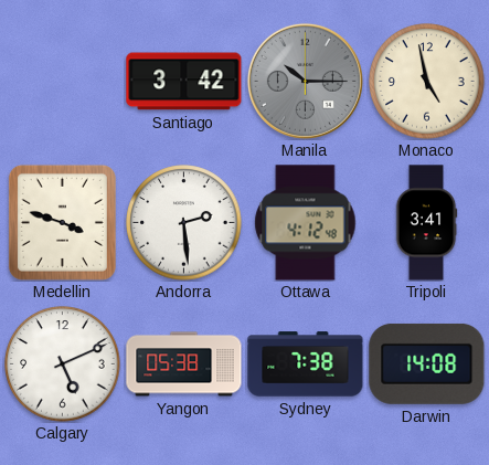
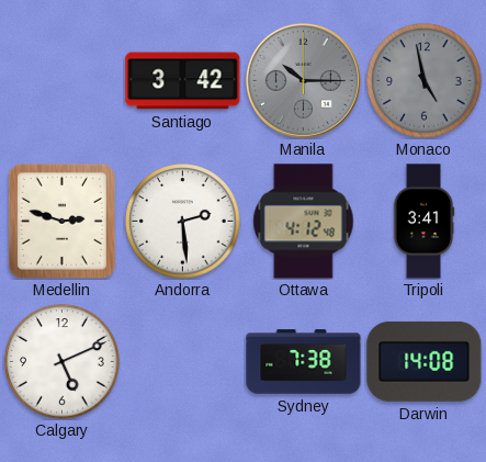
Monaco dial: cream -> grey
Medellin: 3:48 -> 2:48
Yangon: 05:38 -> none
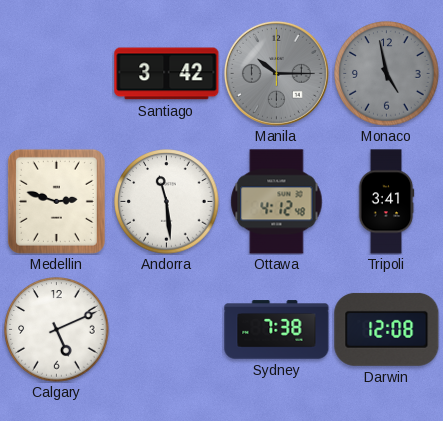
Andorra: 2:29 -> 11:29
Darwin: 14:08 -> 12:08
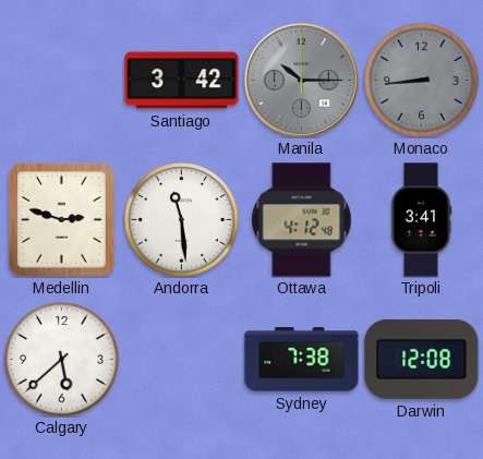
Monaco: 4:58 -> 8:44
Calgary: 5:11 -> 5:38
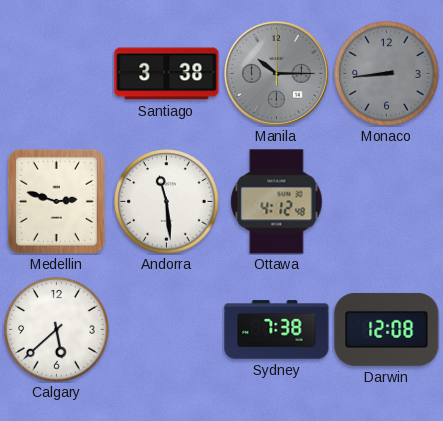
Santiago: 3:42 -> 3:38
Tripoli: 3:41 -> none
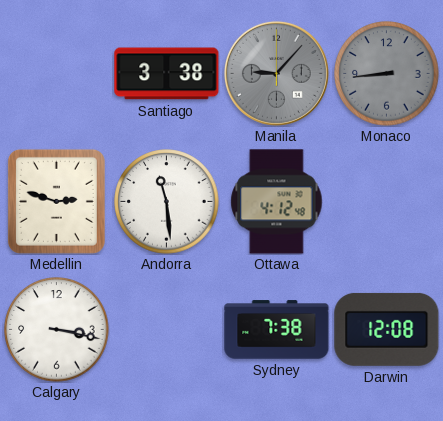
Manila: 10:15 -> 9:07
Calgary: 5:38 -> 3:17
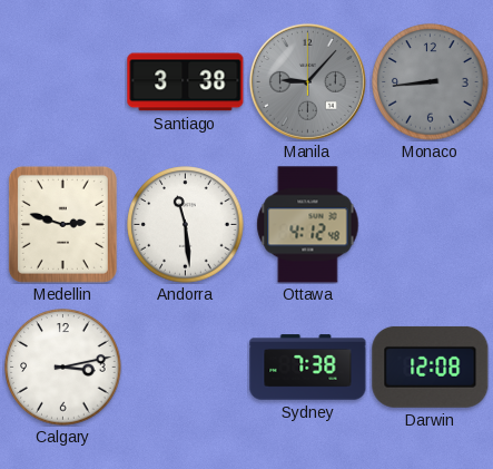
Calgary: 3:17 -> 3:13
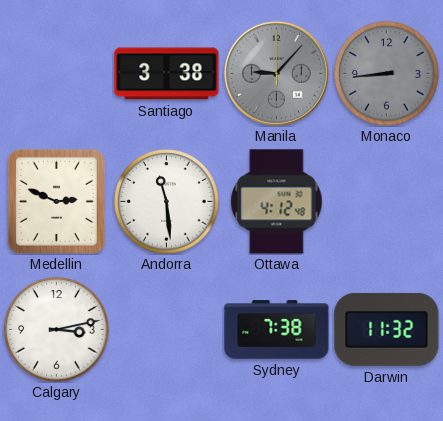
Medellin: 2:48 -> 2:49
Darwin: 12:08 -> 11:32
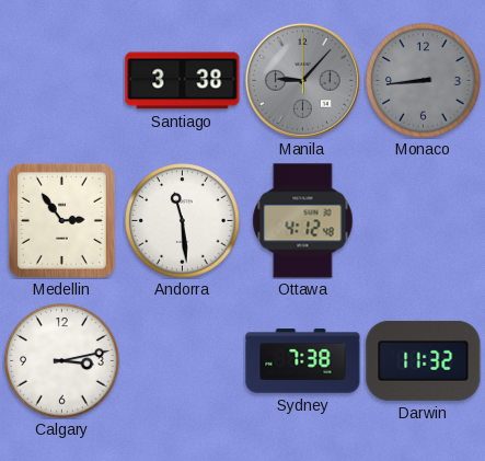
Medellin: 2:49 -> 2:54
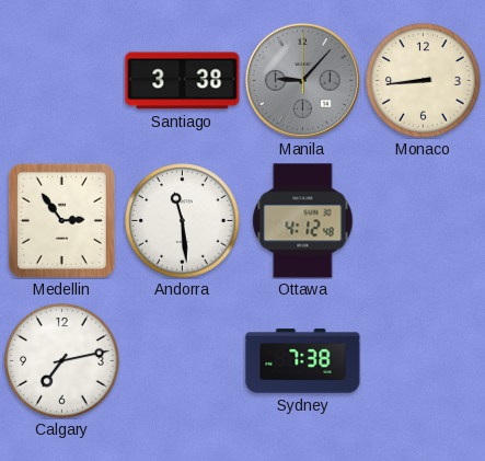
Monaco dial: grey -> cream
Calgary: 3:13 -> 7:13
Darwin: 11:32 -> none
